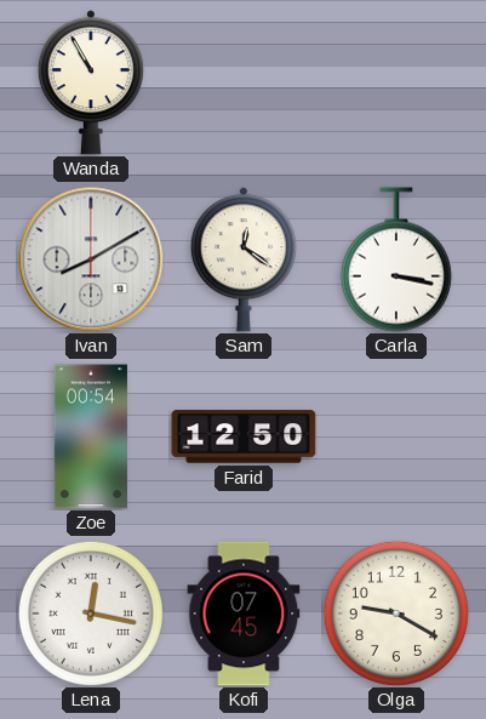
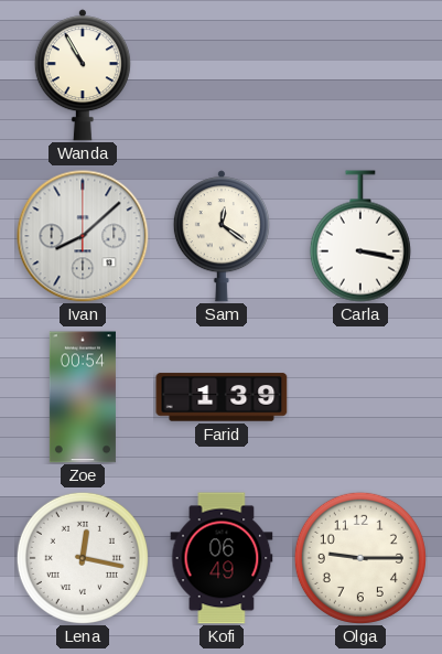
Ivan: 8:10 -> 8:08
Farid: 12:50 -> 1:39
Kofi: 07:45 -> 06:49
Olga: 9:20 -> 9:15
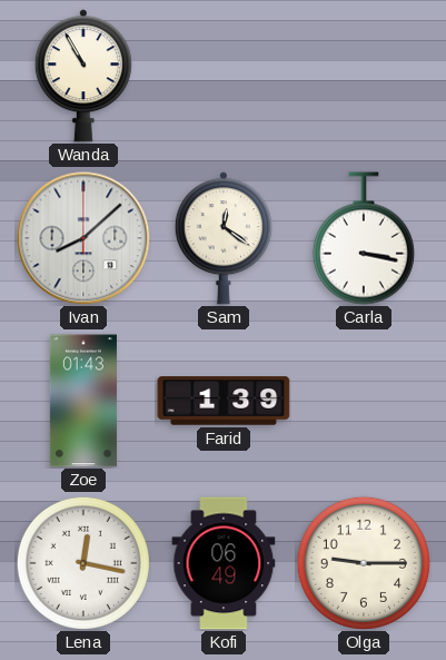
Zoe: 00:54 -> 01:43
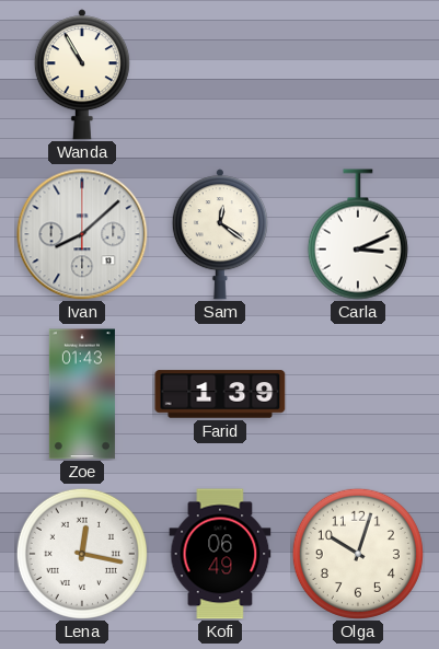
Carla: 3:17 -> 3:11
Olga: 9:15 -> 10:03
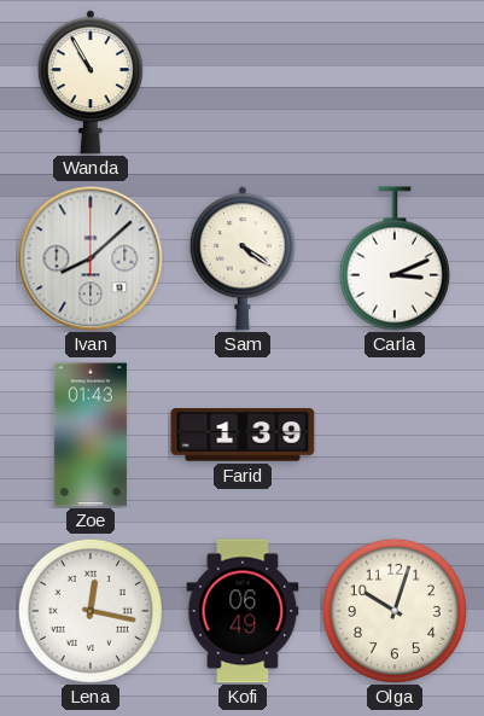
Sam: 12:21 -> 4:21
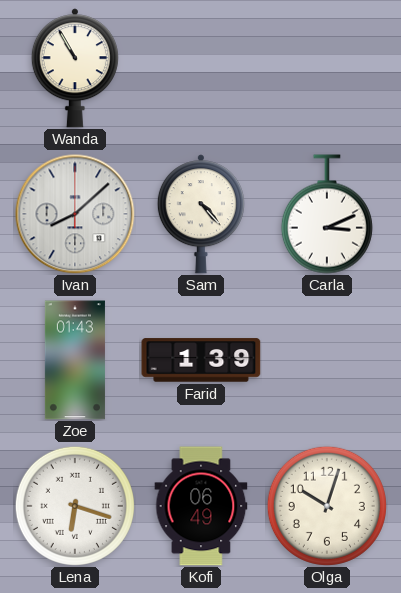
Sam: 4:21 -> 4:23
Lena: 12:17 -> 6:18
